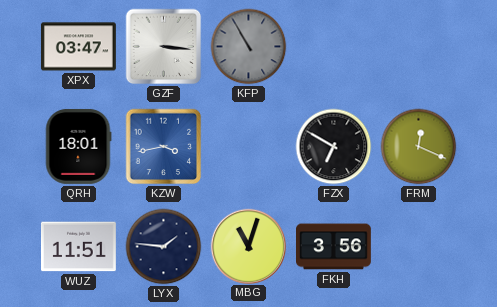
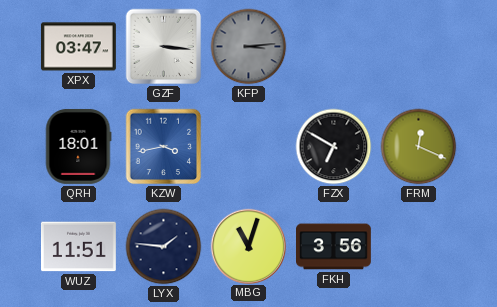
KFP: 10:55 -> 3:14
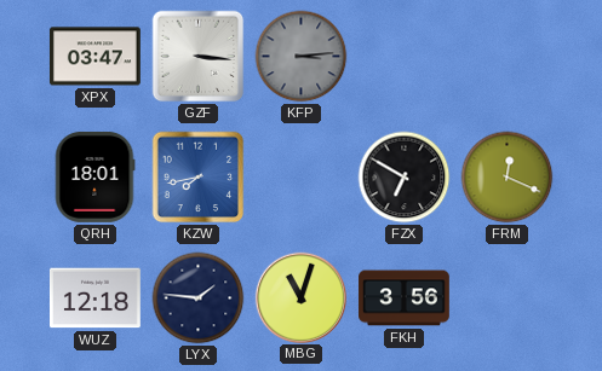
KZW: 3:43 -> 7:43
WUZ: 11:51 -> 12:18
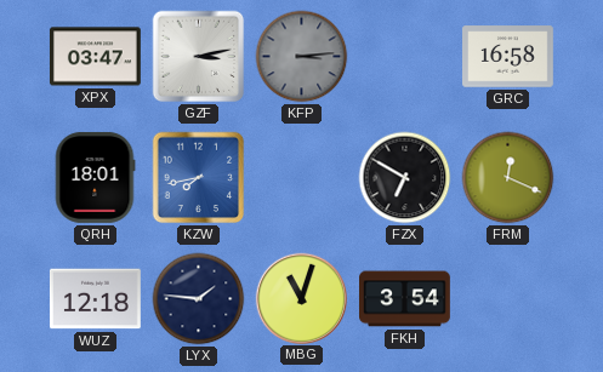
GZF: 3:16 -> 3:13
GRC: none -> 16:58
FKH: 3:56 -> 3:54
